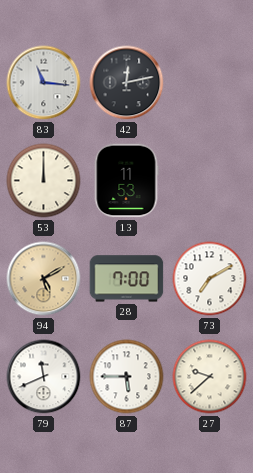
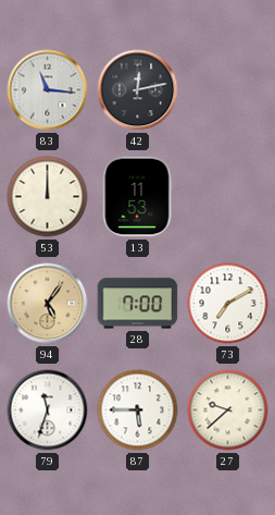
94: 5:10 -> 5:06
79: 11:41 -> 11:33
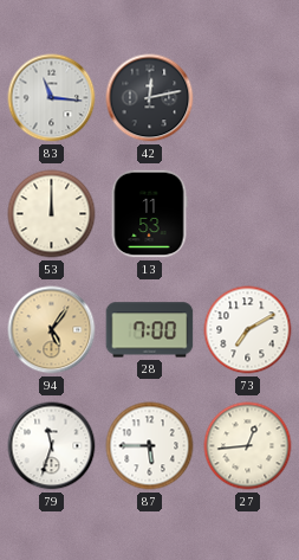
27: 9:38 -> 12:44
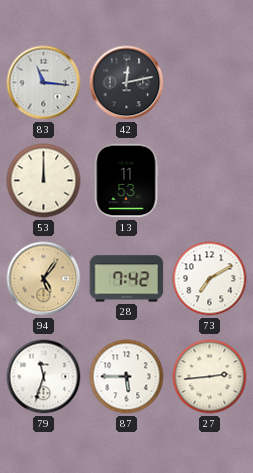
28: 7:00 -> 7:42
27: 12:44 -> 2:44
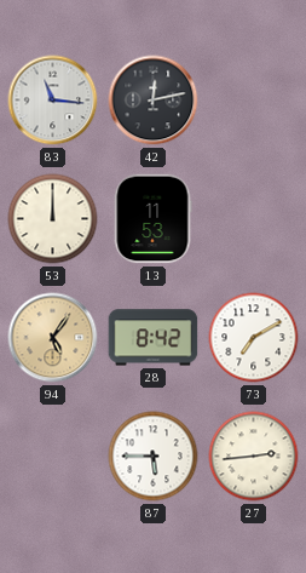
28: 7:42 -> 8:42
79: 11:33 -> none
